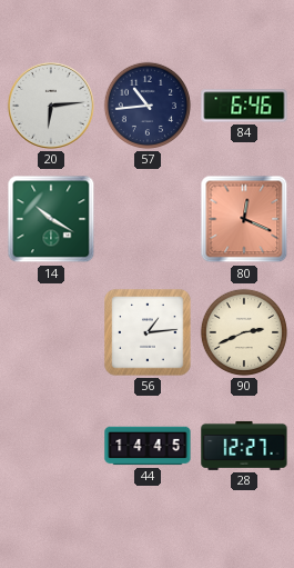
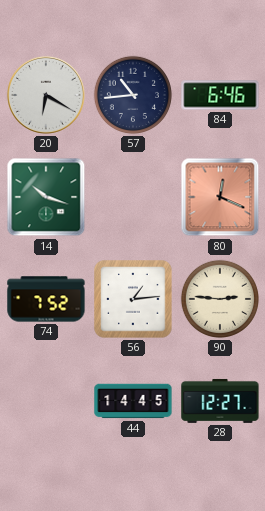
20: 6:14 -> 6:20
14: 10:20 -> 10:18
74: none -> 7:52
90: 2:41 -> 2:46
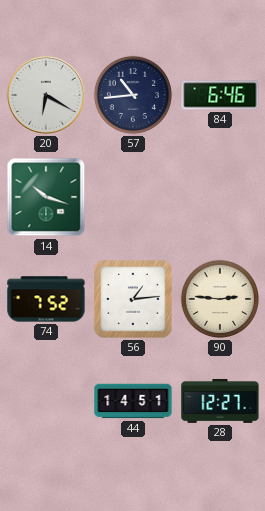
80: 12:19 -> none
44: 14:45 -> 14:51
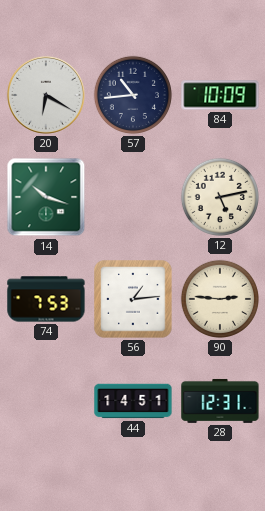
84: 6:46 -> 10:09
12: none -> 5:13
74: 7:52 -> 7:53
28: 12:27 -> 12:31
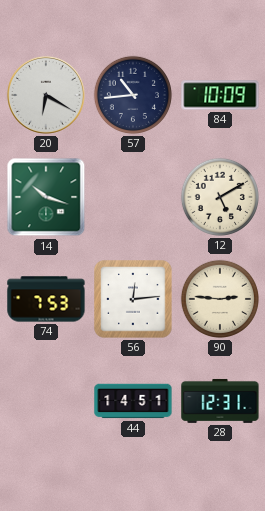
12: 5:13 -> 5:10
56: 1:14 -> 12:14
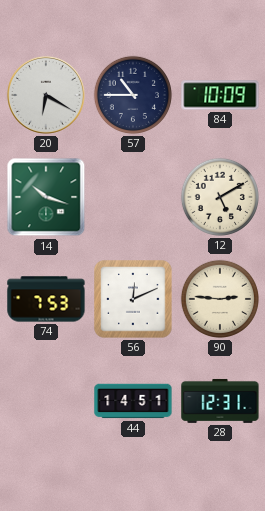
57: 10:44 -> 10:45
56: 12:14 -> 12:11
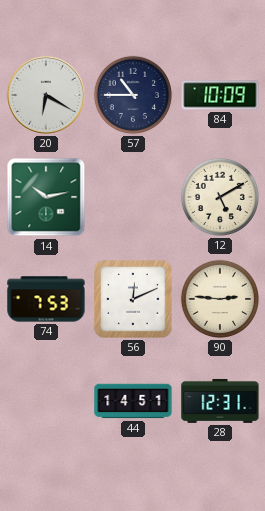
14: 10:18 -> 10:13
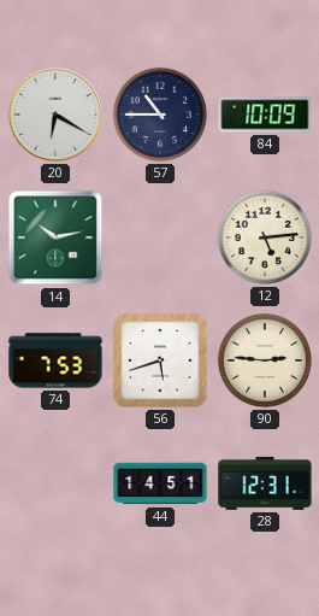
12: 5:10 -> 5:14
56: 12:11 -> 5:42
